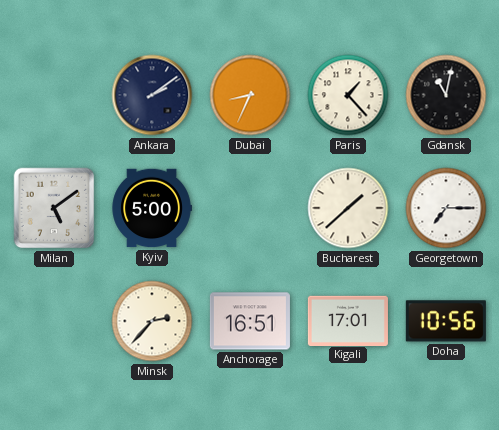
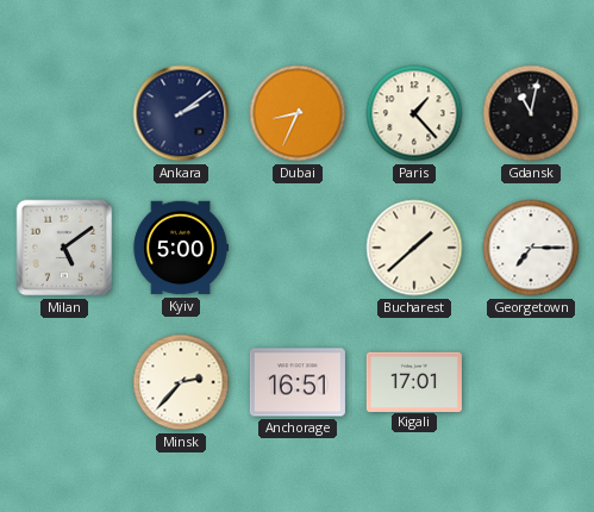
Doha: 10:56 -> none
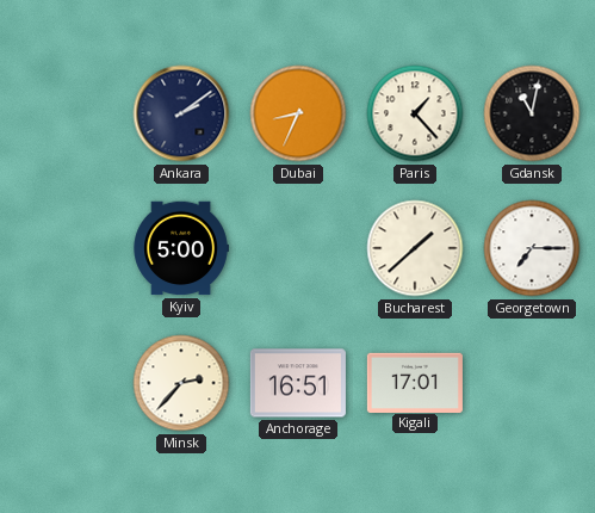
Milan: 5:09 -> none
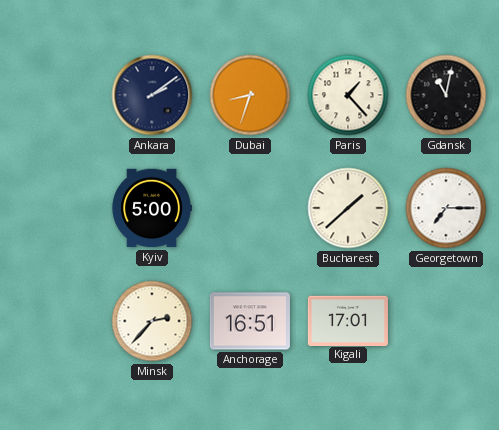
Dubai: 8:34 -> 8:33
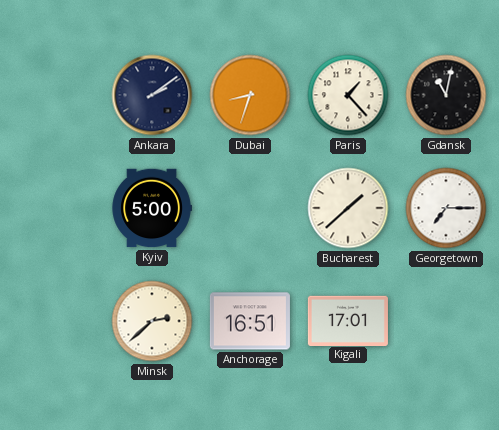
Minsk: 2:37 -> 2:38
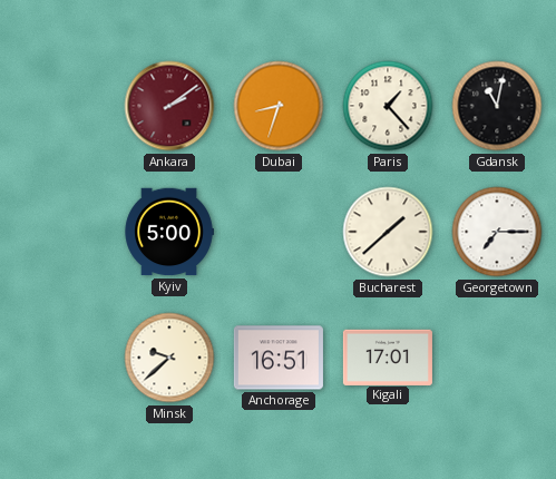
Ankara dial: navy -> burgundy
Minsk: 2:38 -> 9:38
